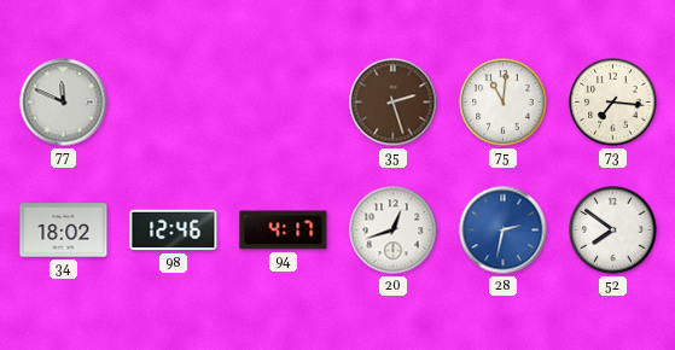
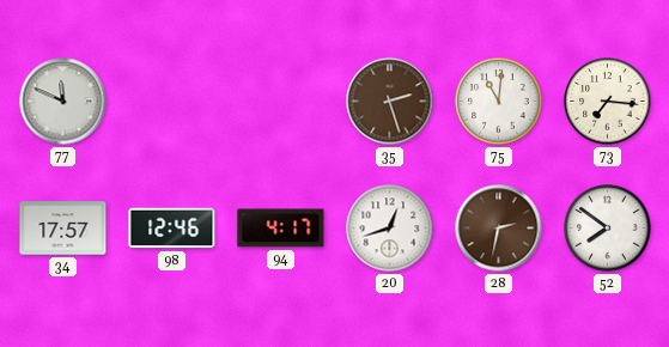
34: 18:02 -> 17:57
28 dial: blue -> brown
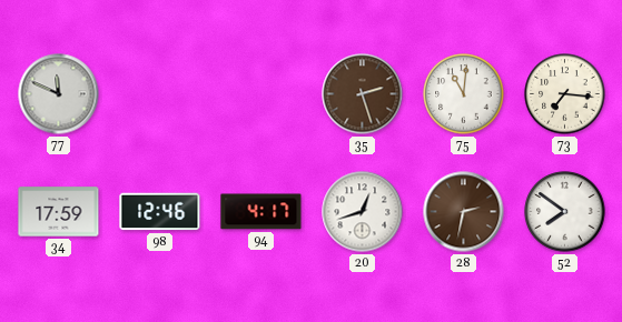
34: 17:57 -> 17:59
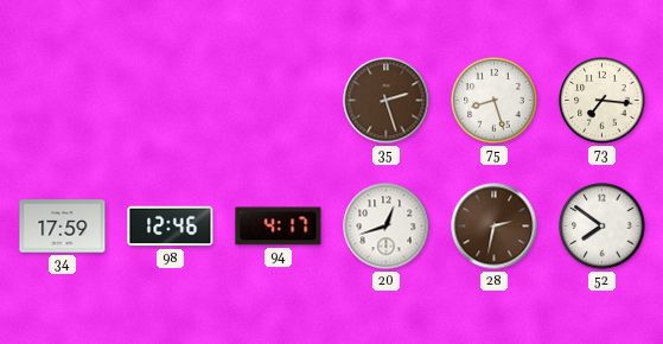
77: 11:49 -> none
75: 11:01 -> 8:27
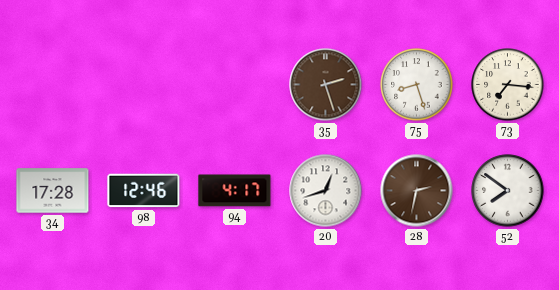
34: 17:59 -> 17:28
